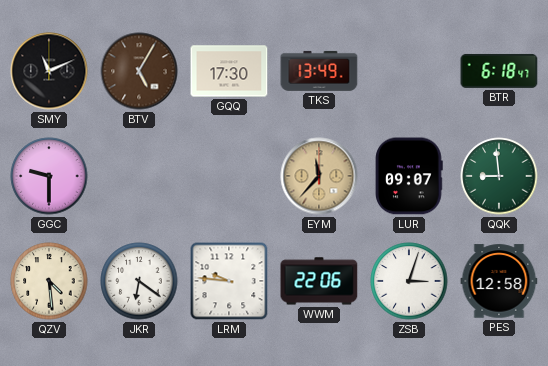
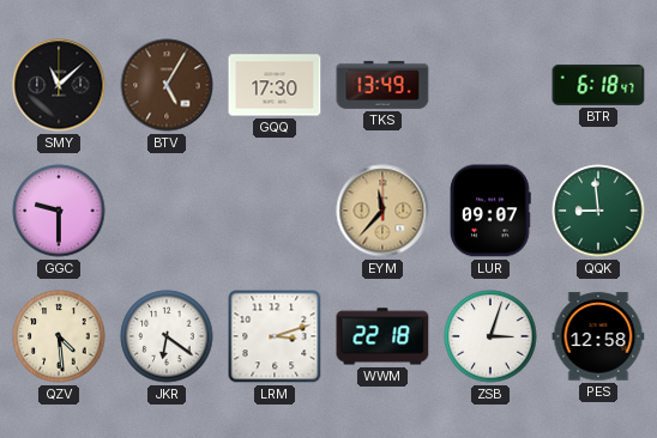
SMY: 11:11 -> 11:08
LRM: 9:46 -> 3:12
WWM: 22:06 -> 22:18
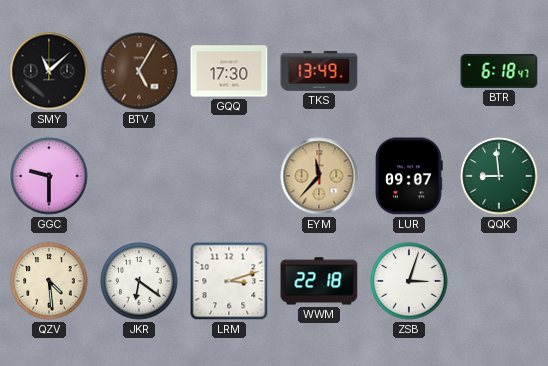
PES: 12:58 -> none
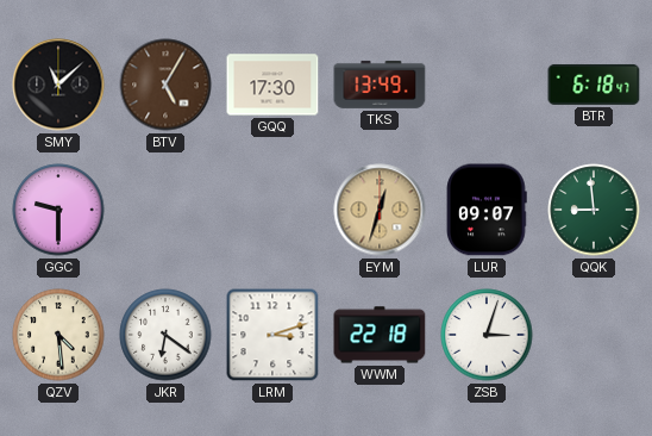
EYM: 11:37 -> 12:33
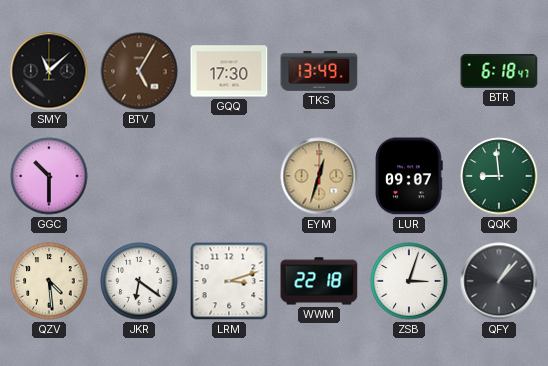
GGC: 9:30 -> 10:30
QFY: none -> 1:07
